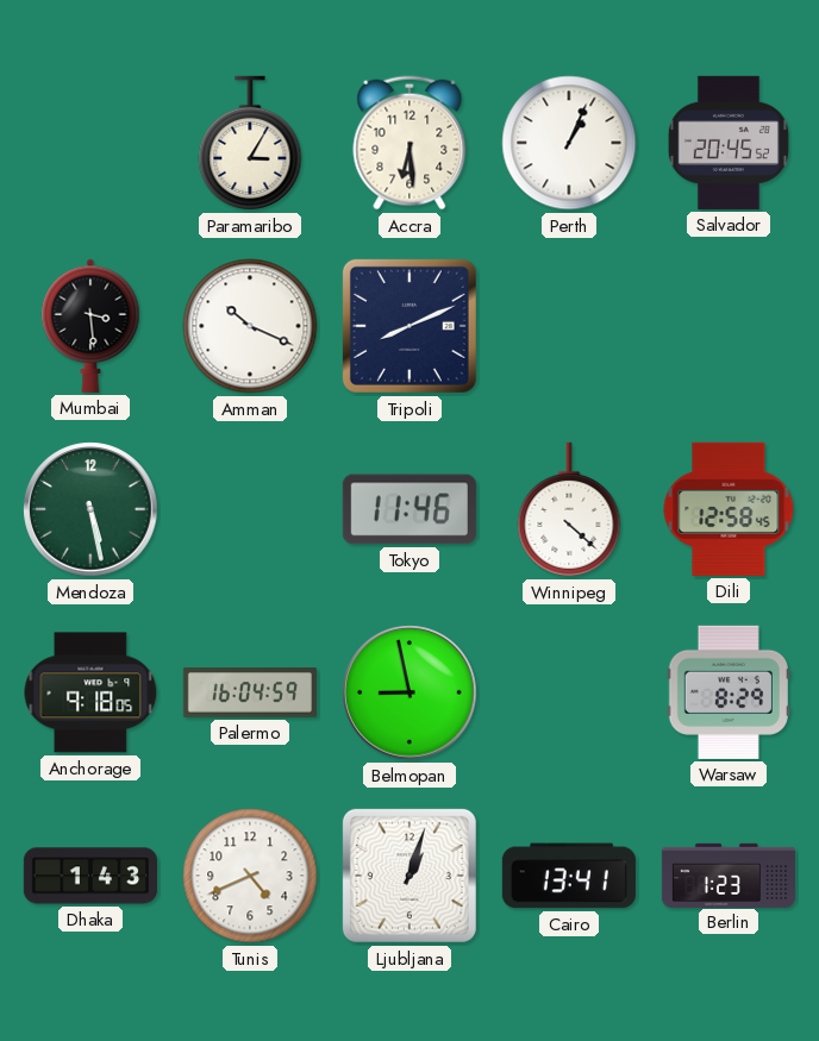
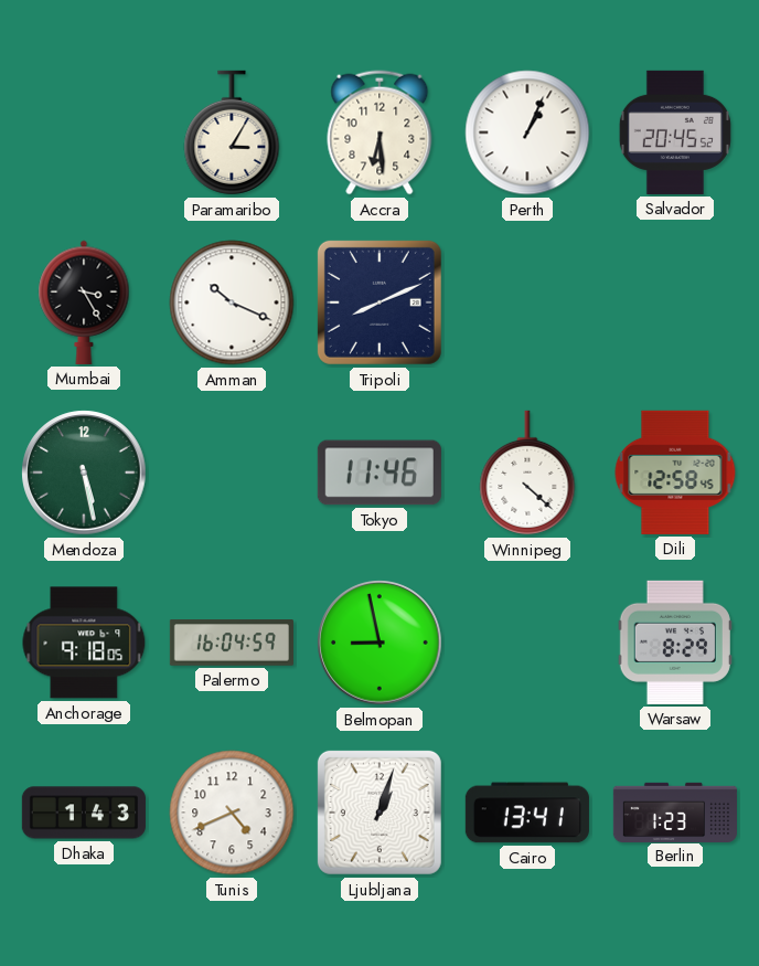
Mumbai: 3:29 -> 3:25
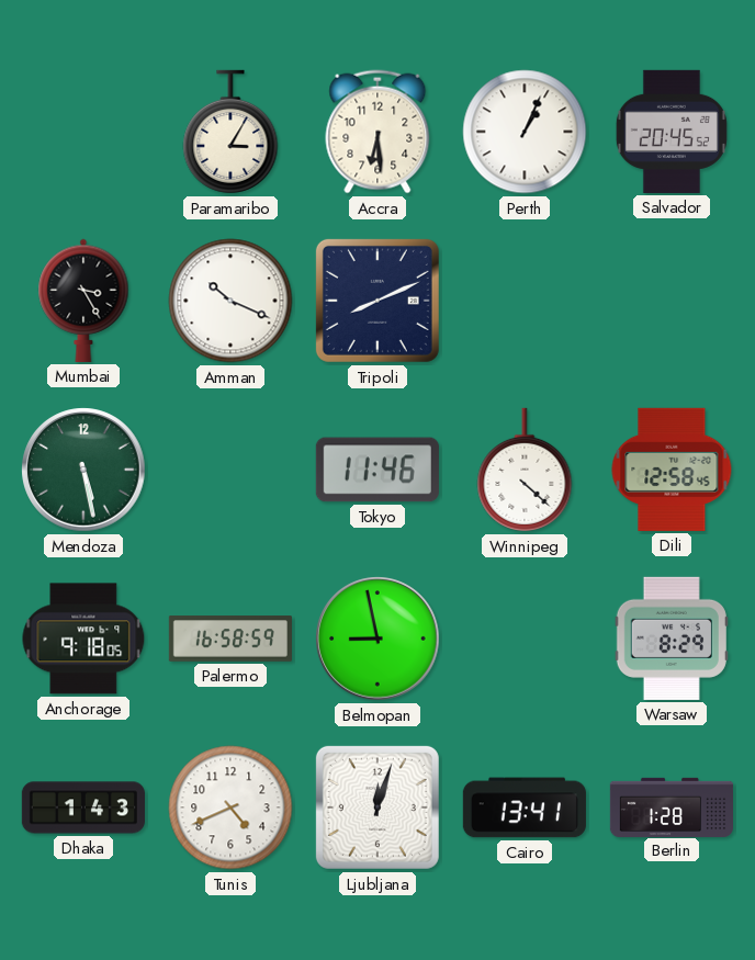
Palermo: 16:04 -> 16:58
Ljubljana: 1:03 -> 12:03
Berlin: 1:23 -> 1:28
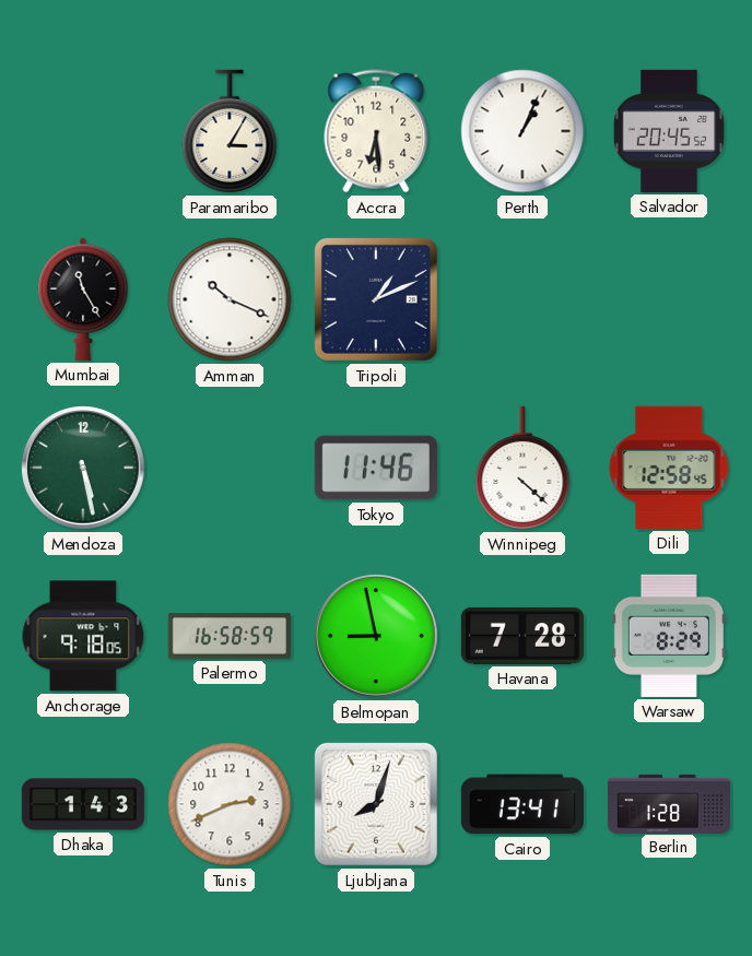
Mumbai: 3:25 -> 11:25
Tripoli: 8:11 -> 1:11
Havana: none -> 7:28
Tunis: 4:41 -> 2:41
Ljubljana: 12:03 -> 8:03
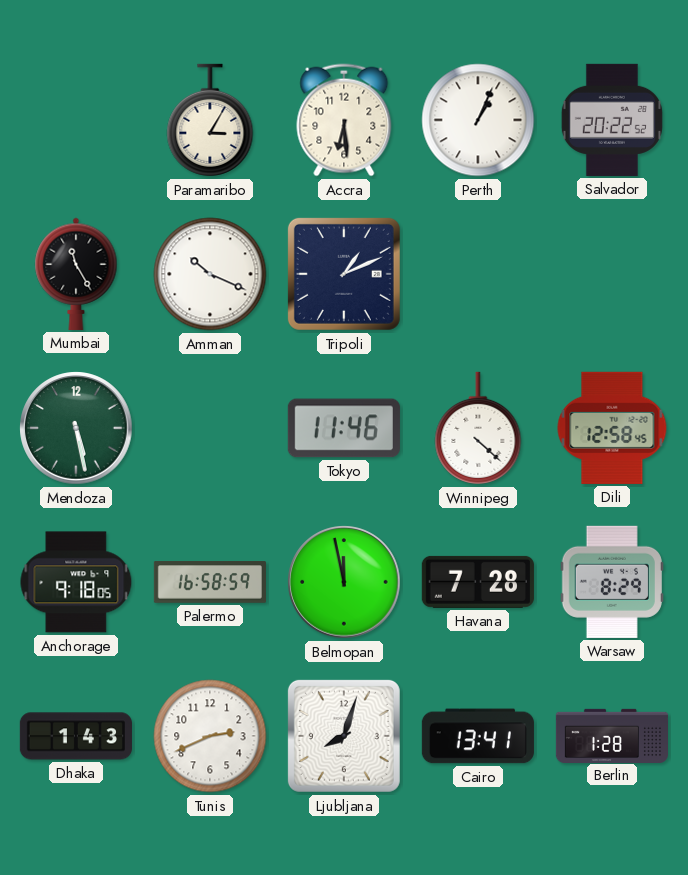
Salvador: 20:45 -> 20:22
Belmopan: 8:58 -> 11:58
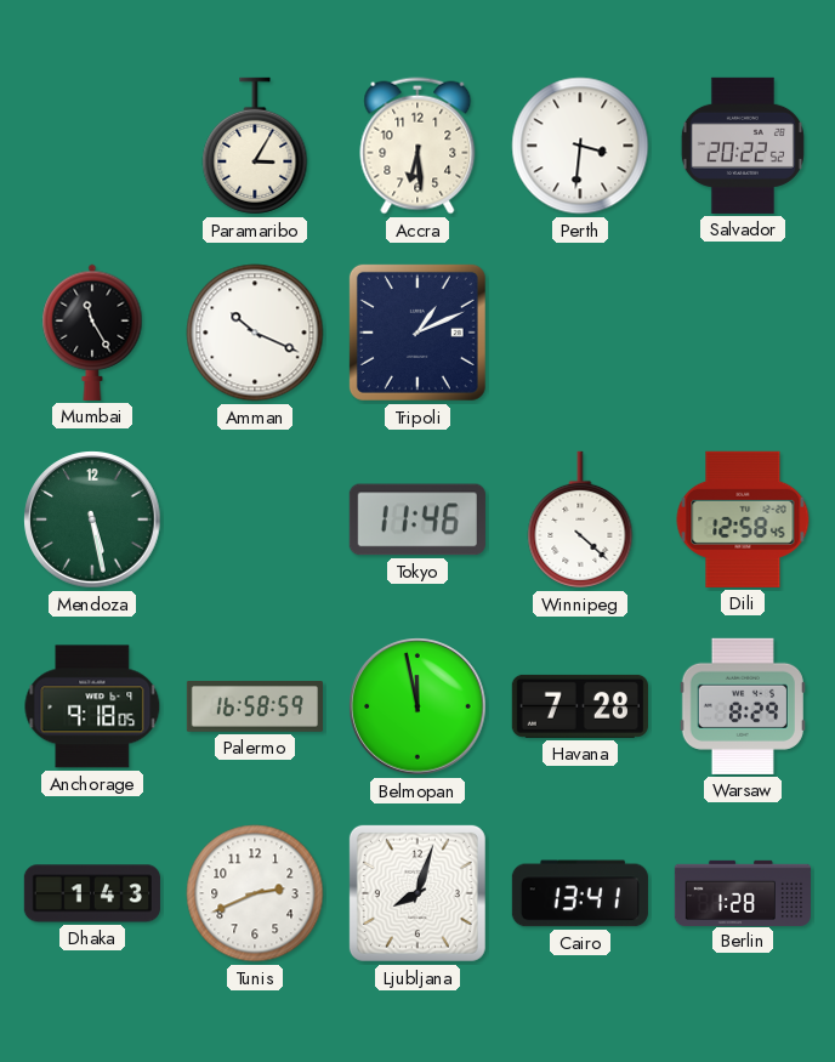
Perth: 1:04 -> 3:31
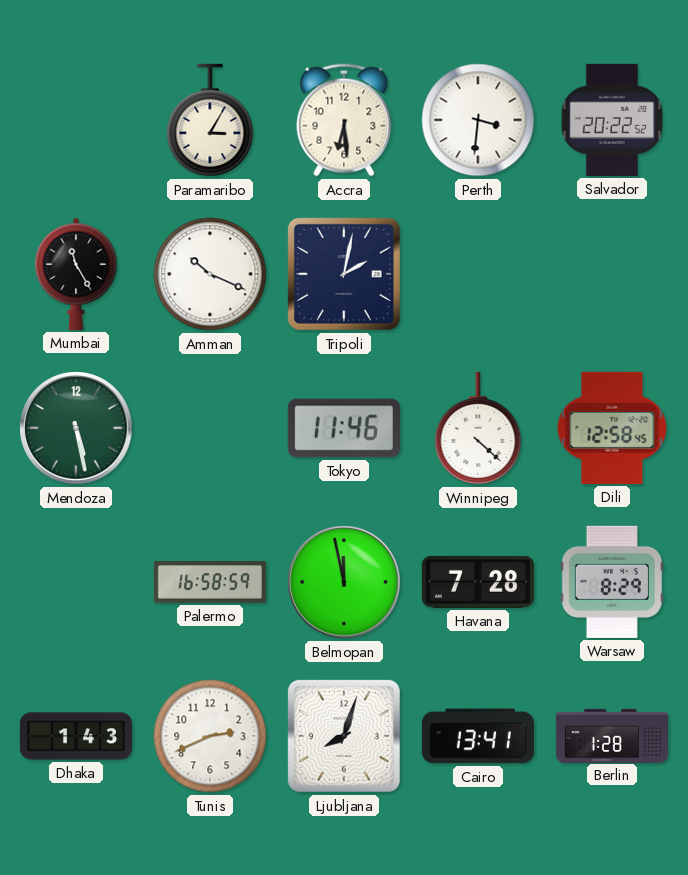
Tripoli: 1:11 -> 2:02
Anchorage: 9:18 -> none
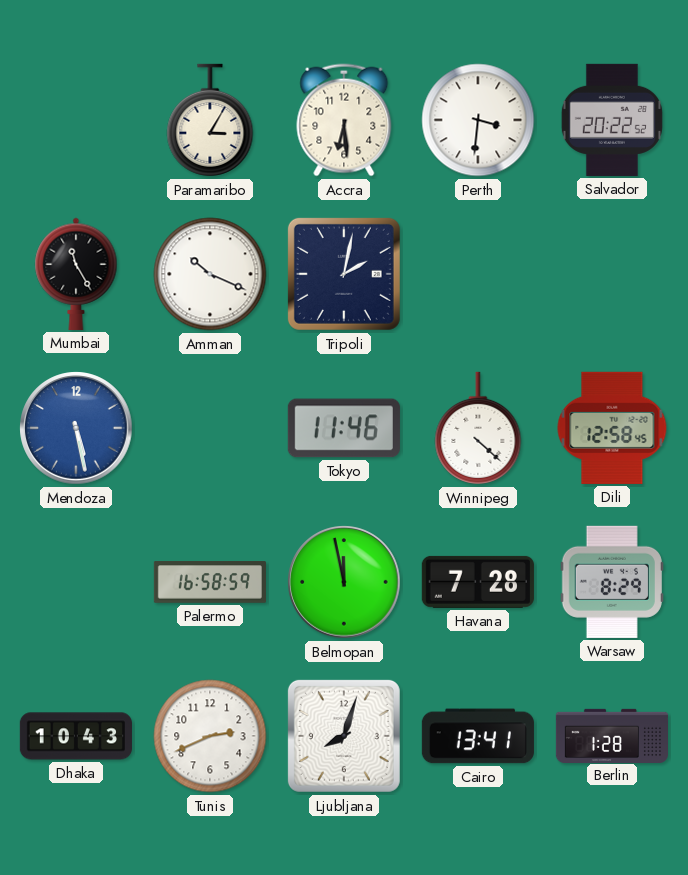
Mendoza dial: green -> blue
Dhaka: 1:43 -> 10:43
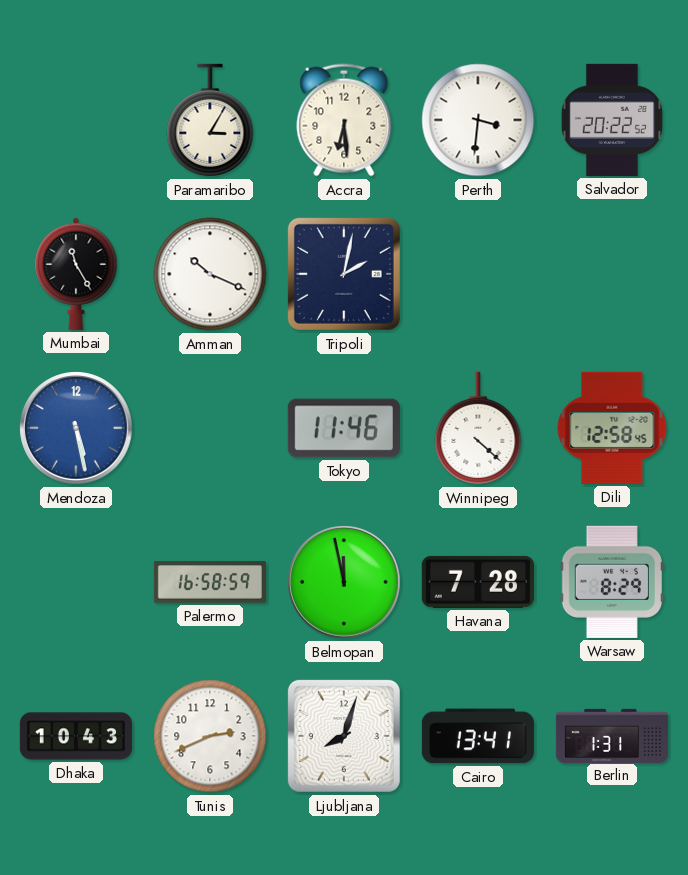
Berlin: 1:28 -> 1:31
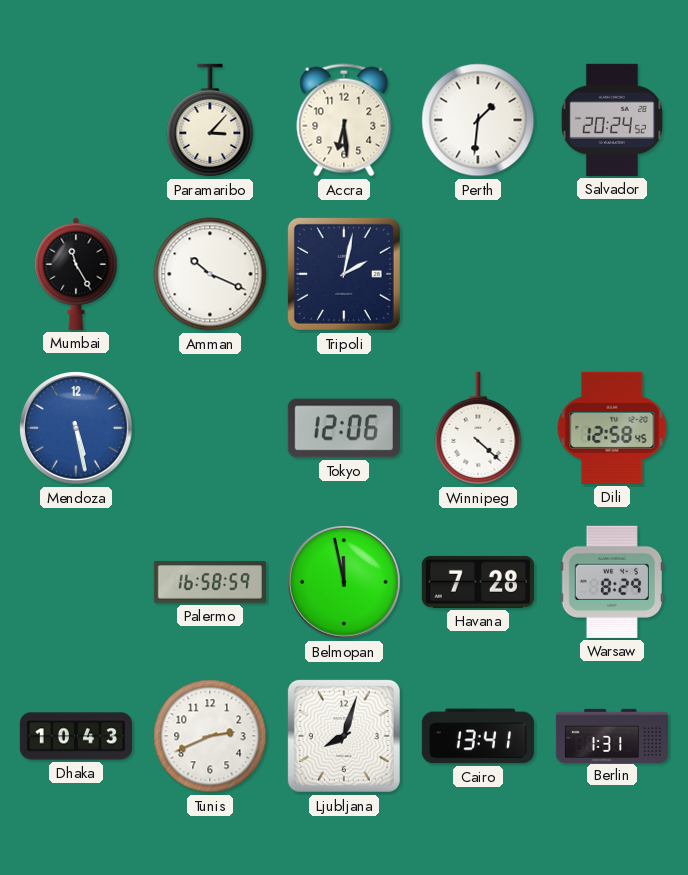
Paramaribo: 3:05 -> 3:07
Perth: 3:31 -> 1:31
Salvador: 20:22 -> 20:24
Tokyo: 11:46 -> 12:06
